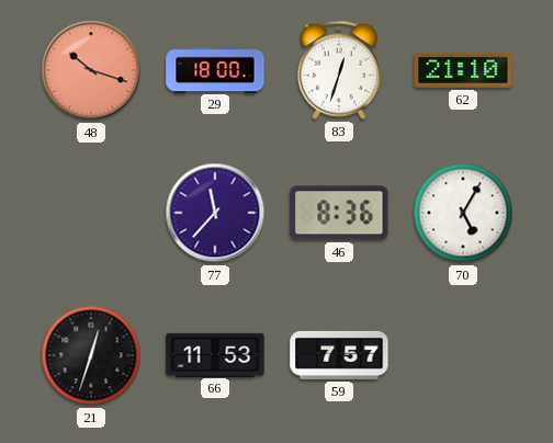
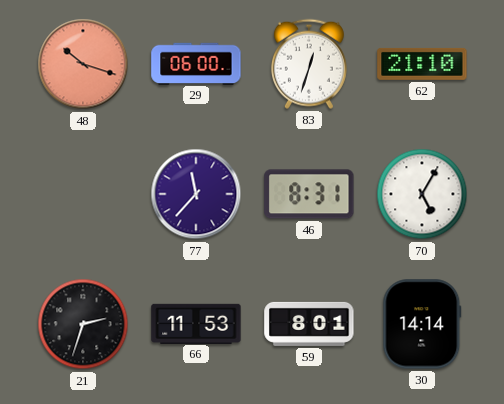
29: 18:00 -> 06:00
46: 8:36 -> 8:31
21: 12:33 -> 2:33
59: 7:57 -> 8:01
30: none -> 14:14
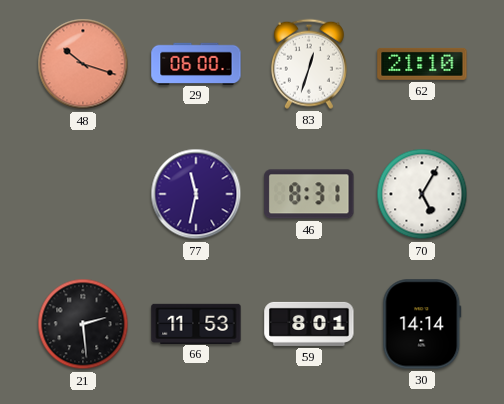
77: 11:37 -> 11:32
21: 2:33 -> 2:29
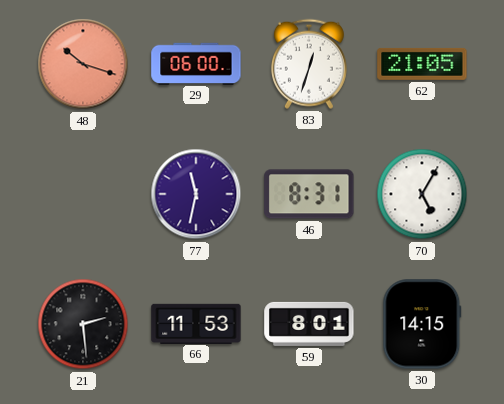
62: 21:10 -> 21:05
30: 14:14 -> 14:15
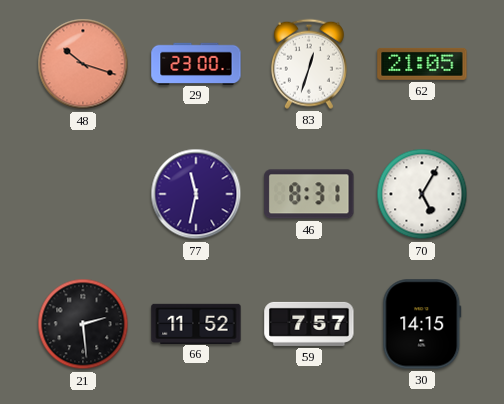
29: 06:00 -> 23:00
66: 11:53 -> 11:52
59: 8:01 -> 7:57
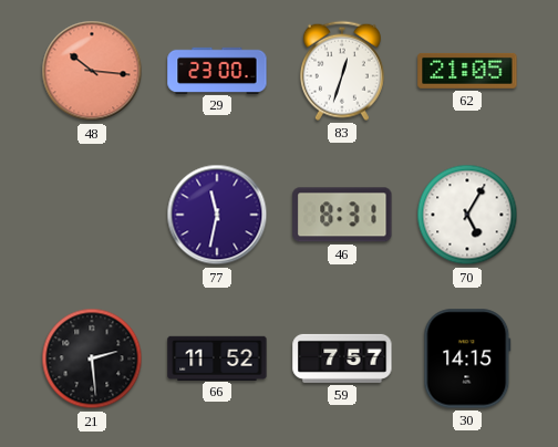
48: 10:18 -> 10:16
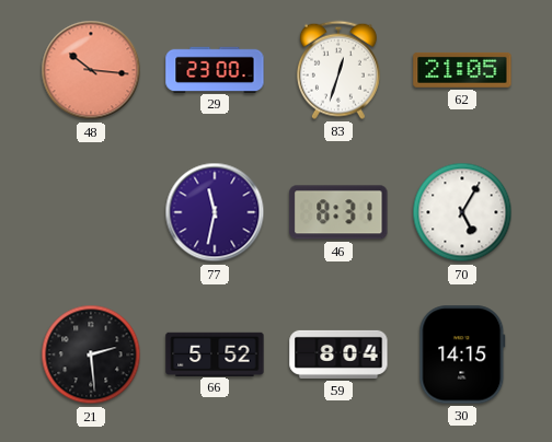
66: 11:52 -> 5:52
59: 7:57 -> 8:04
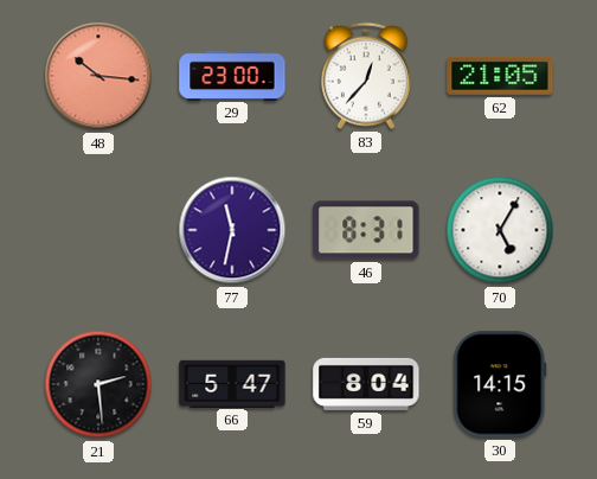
83: 12:33 -> 12:37
66: 5:52 -> 5:47
